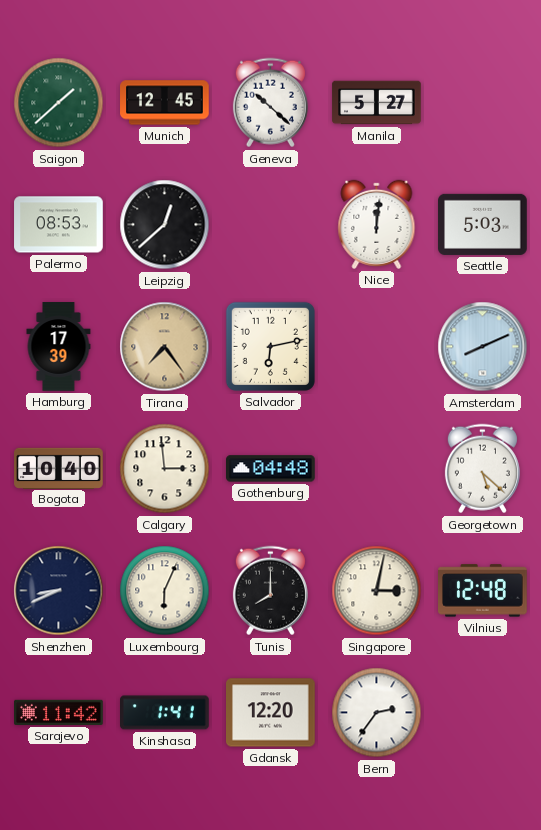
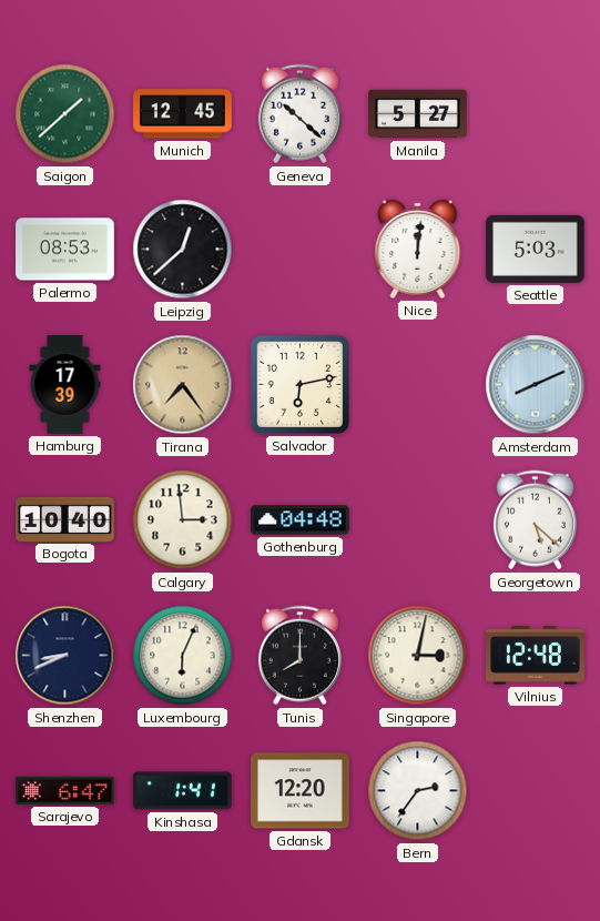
Sarajevo: 11:42 -> 6:47
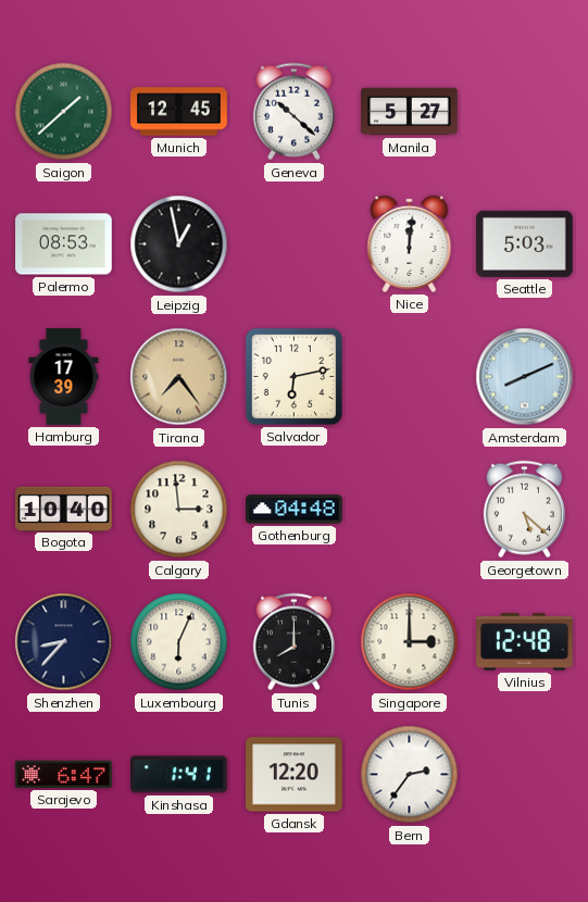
Leipzig: 12:38 -> 12:58
Shenzhen: 8:41 -> 8:37
Singapore: 3:02 -> 3:00
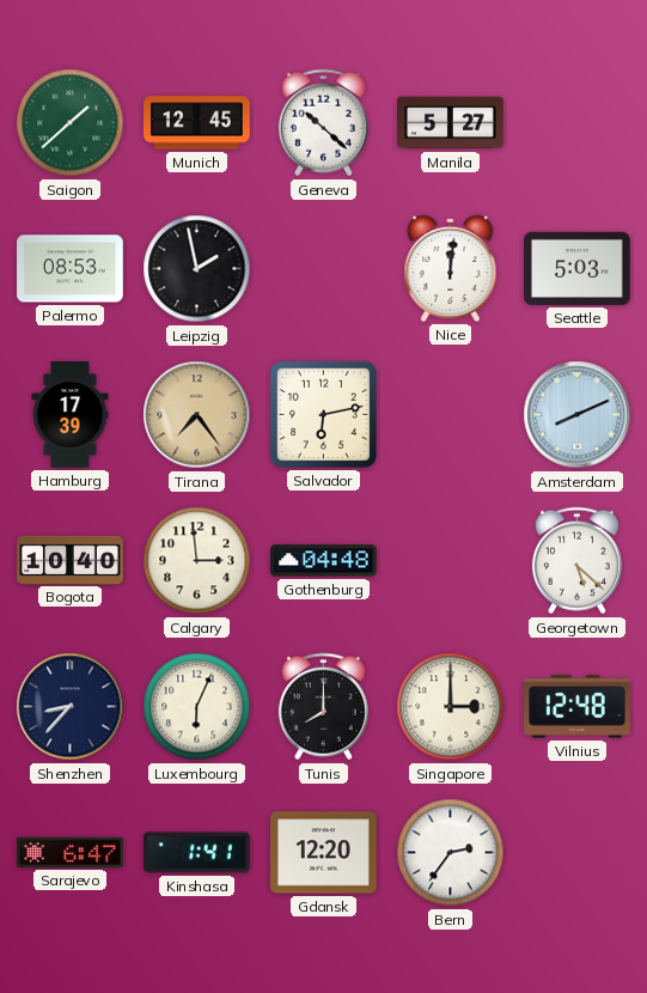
Leipzig: 12:58 -> 1:58
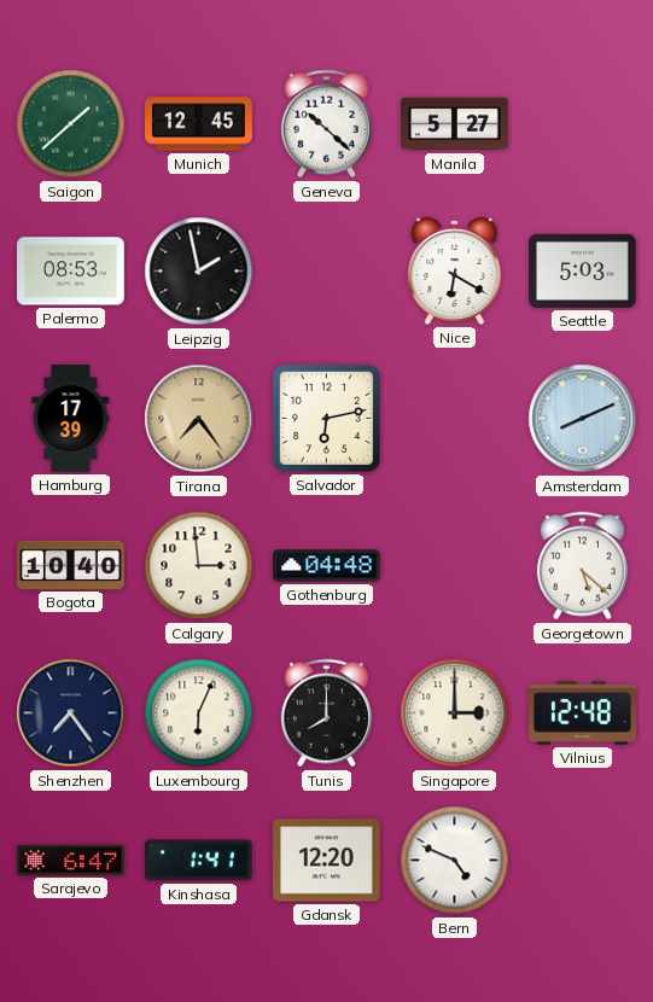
Nice: 12:01 -> 6:20
Shenzhen: 8:37 -> 7:24
Bern: 2:36 -> 4:49
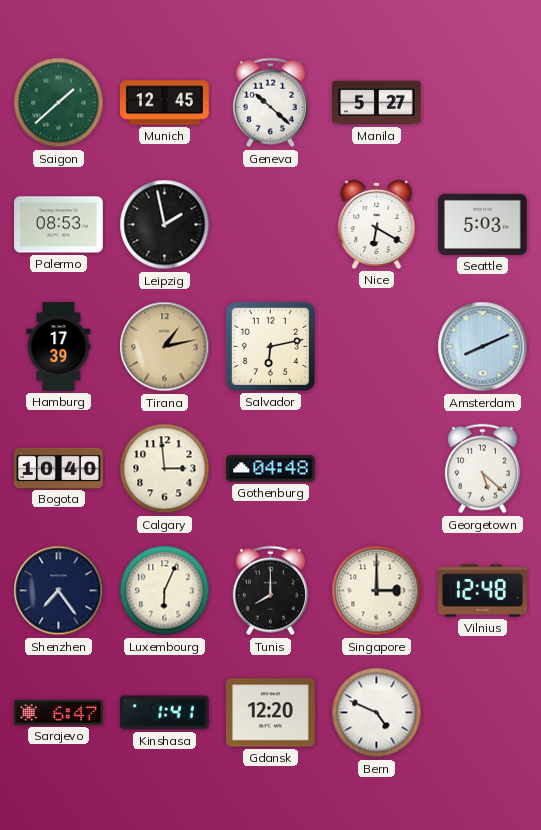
Tirana: 7:24 -> 1:13
